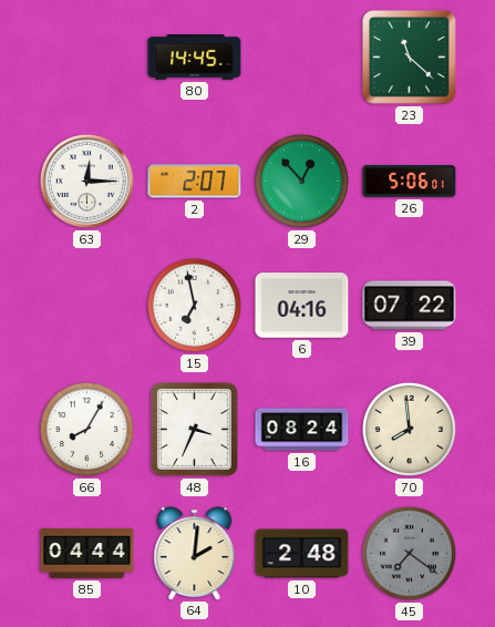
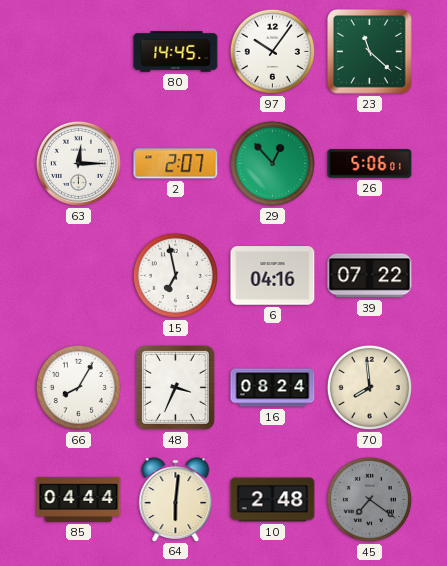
97: none -> 10:06
64: 2:01 -> 6:01
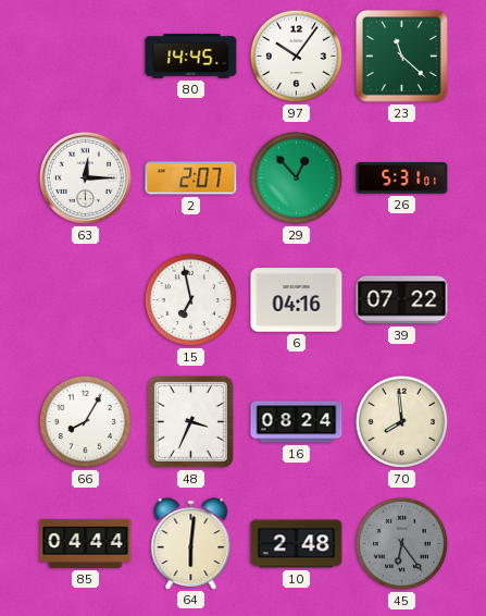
26: 5:06 -> 5:31
45: 7:21 -> 6:24
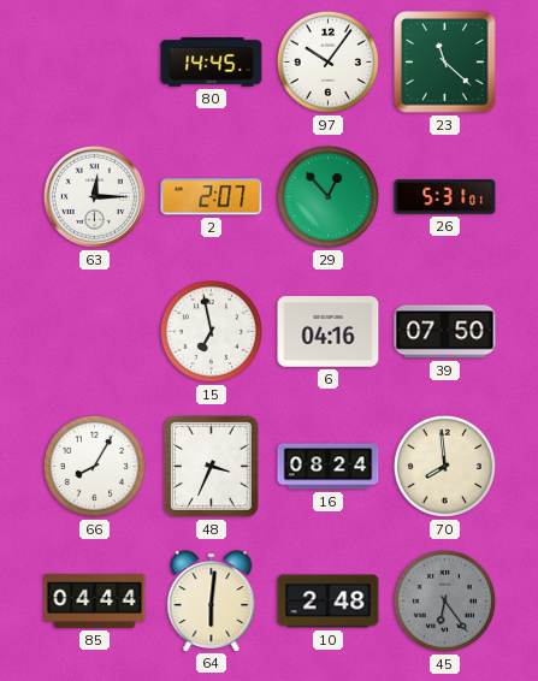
39: 07:22 -> 07:50
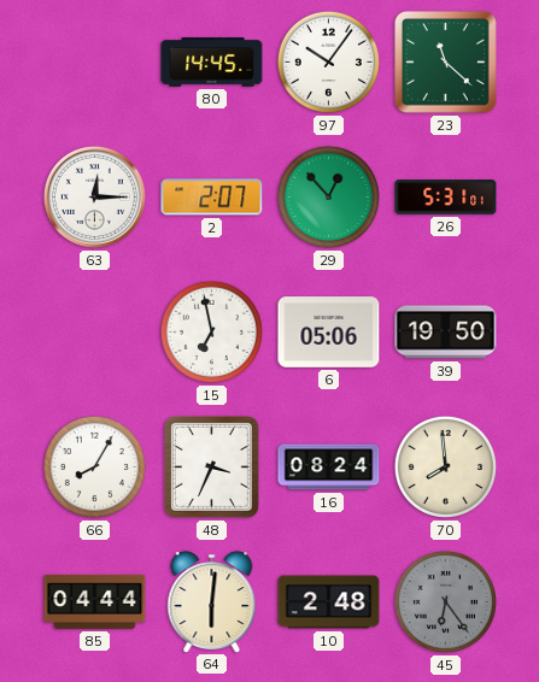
6: 04:16 -> 05:06
39: 07:50 -> 19:50
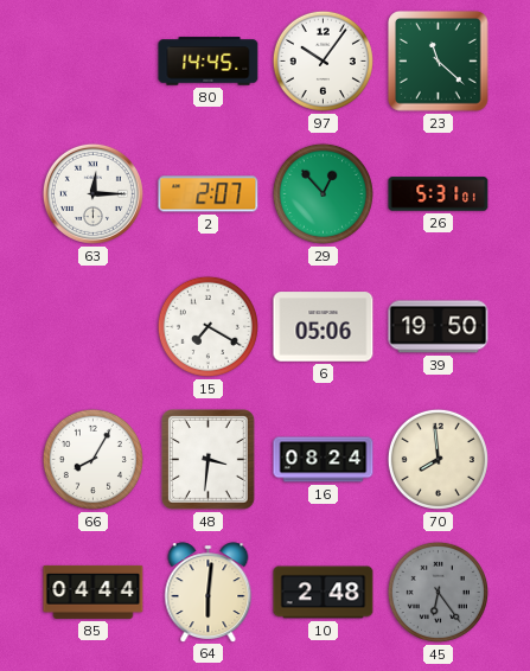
15: 6:58 -> 7:20
48: 3:34 -> 3:31
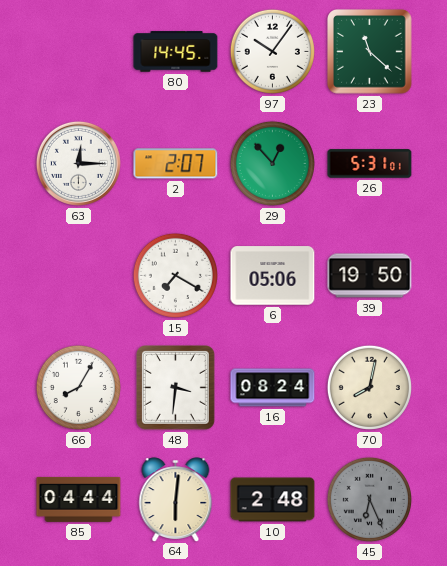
70: 7:59 -> 8:02
45: 6:24 -> 6:26
